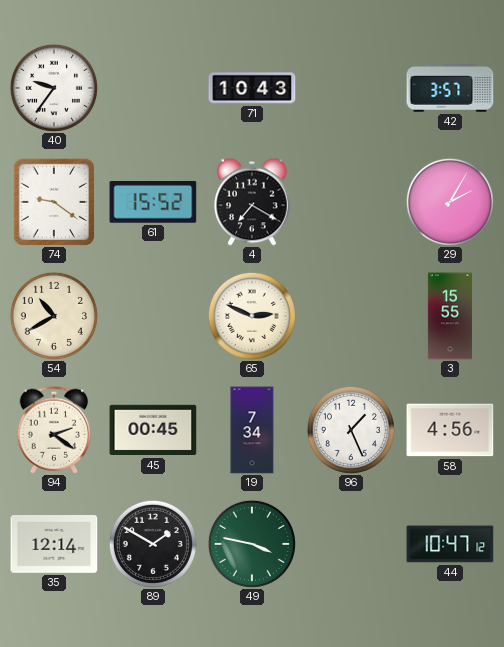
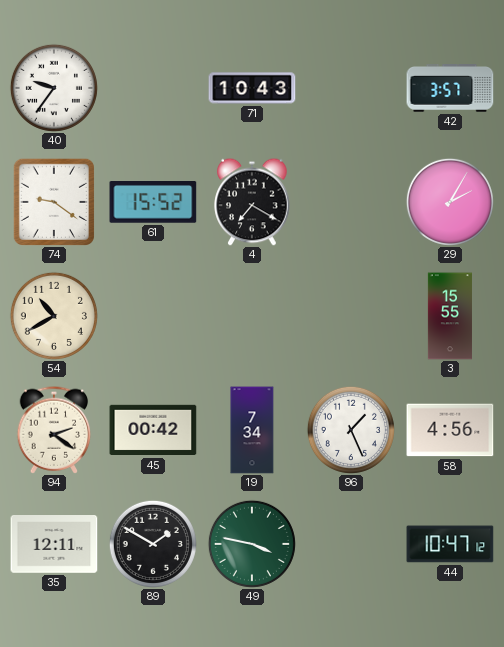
65: 2:49 -> none
45: 00:45 -> 00:42
35: 12:14 -> 12:11
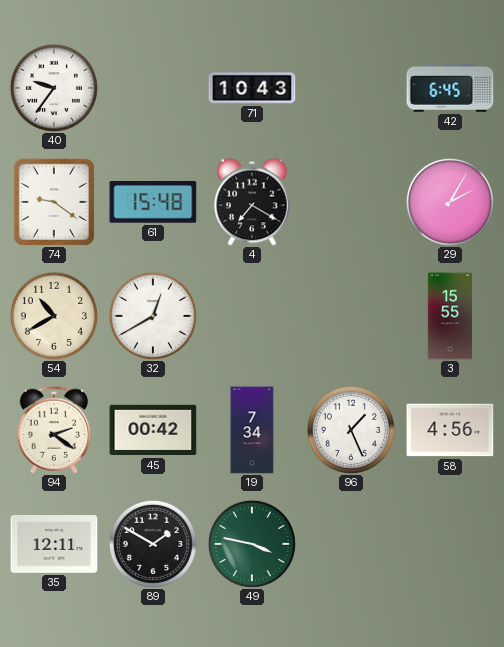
42: 3:57 -> 6:45
61: 15:52 -> 15:48
32: none -> 12:40
44: 10:47 -> none
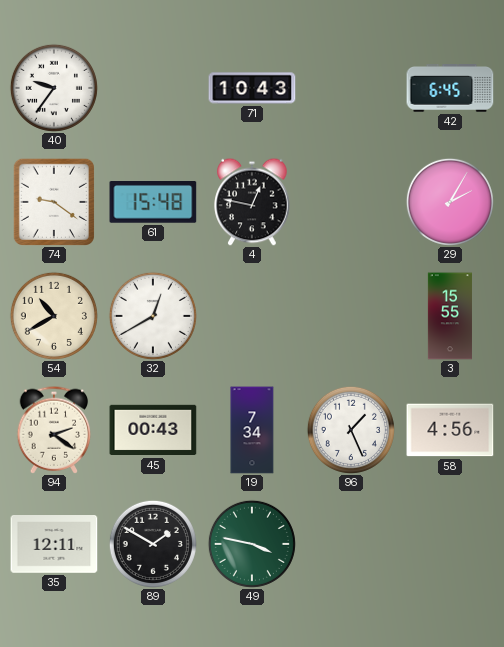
4: 7:20 -> 12:47
45: 00:42 -> 00:43
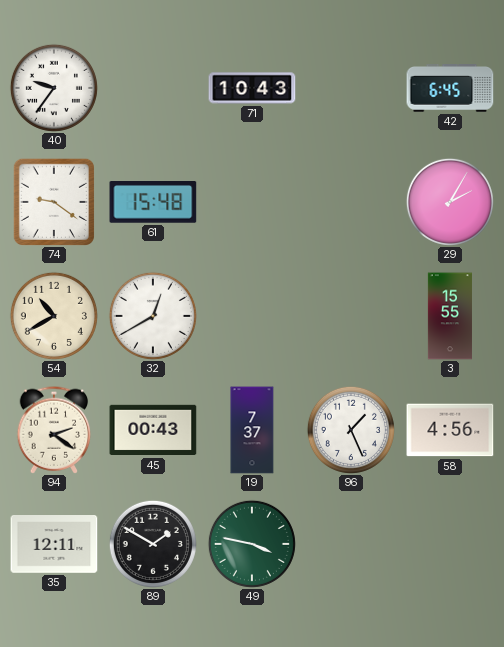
4: 12:47 -> none
19: 7:34 -> 7:37
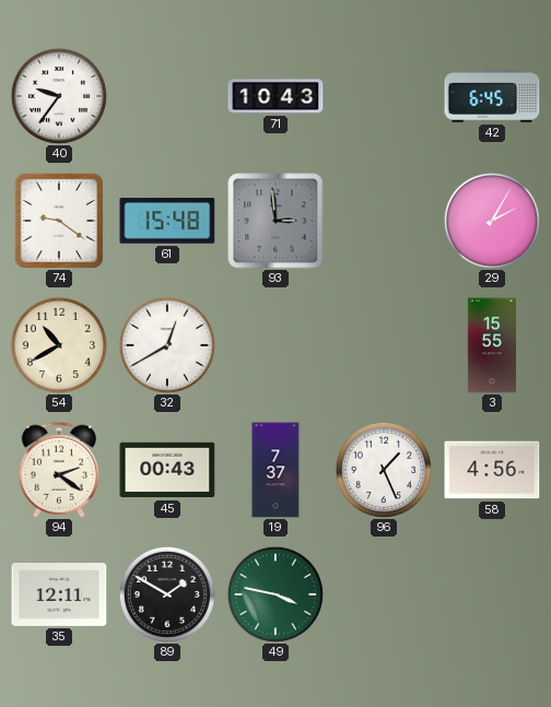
93: none -> 2:59
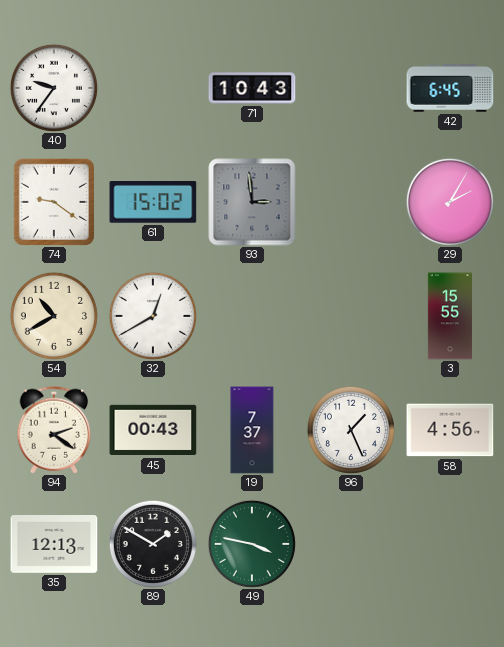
61: 15:48 -> 15:02
35: 12:11 -> 12:13
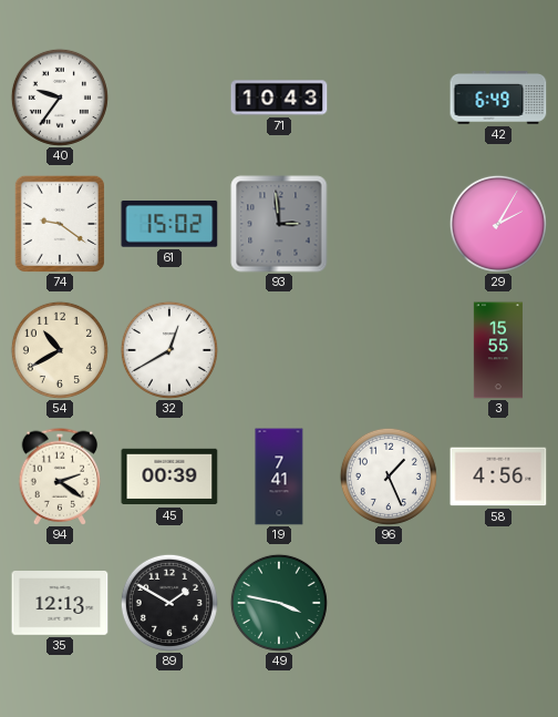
42: 6:45 -> 6:49
45: 00:43 -> 00:39
19: 7:37 -> 7:41
